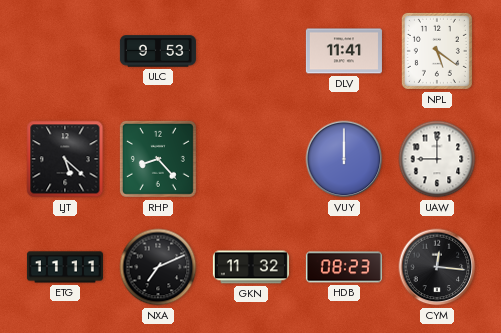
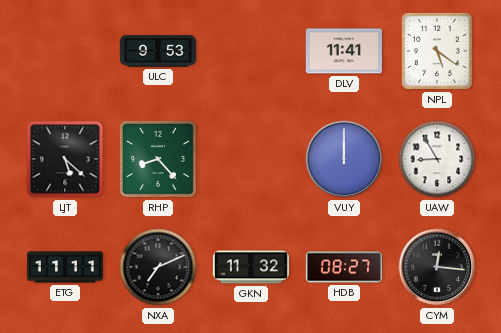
UAW: 9:00 -> 8:55
HDB: 08:23 -> 08:27
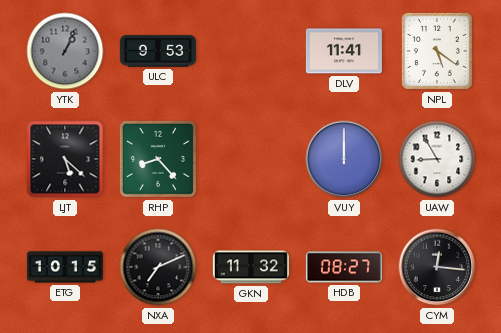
YTK: none -> 1:04
ETG: 11:11 -> 10:15
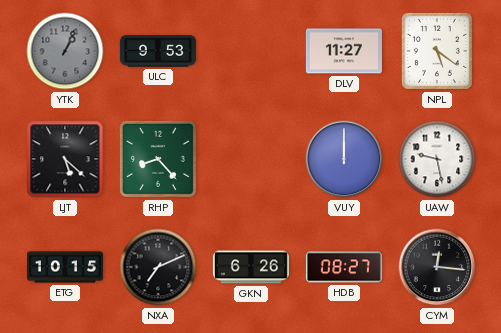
DLV: 11:41 -> 11:27
UAW: 8:55 -> 9:28
GKN: 11:32 -> 6:26
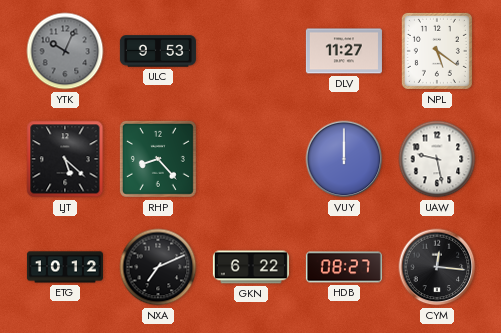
YTK: 1:04 -> 10:04
ETG: 10:15 -> 10:12
GKN: 6:26 -> 6:22
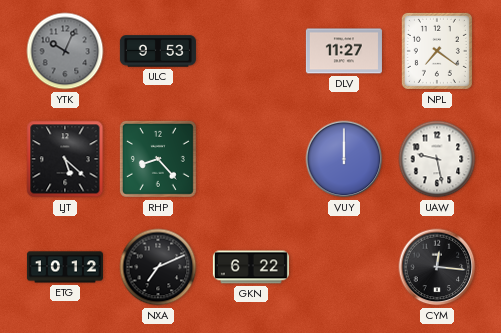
NPL: 5:21 -> 7:21
HDB: 08:27 -> none
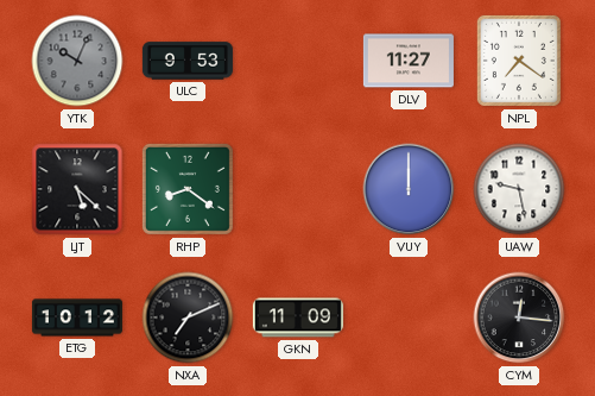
RHP: 8:23 -> 8:21
GKN: 6:22 -> 11:09
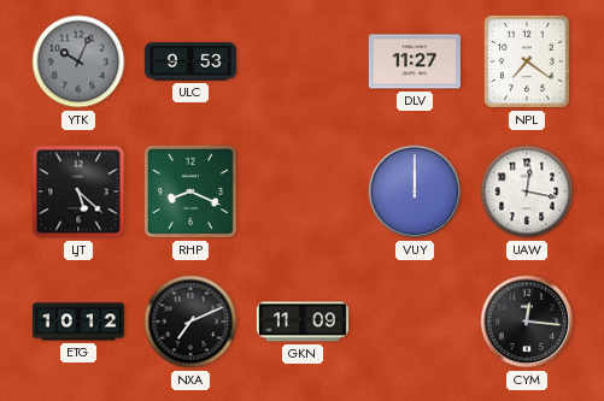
RHP: 8:21 -> 8:19
UAW: 9:28 -> 12:17
